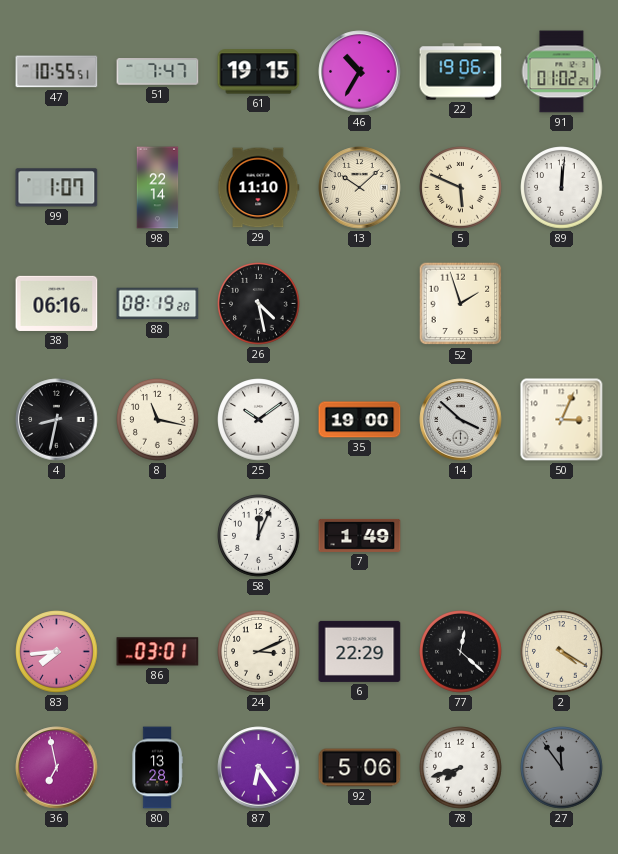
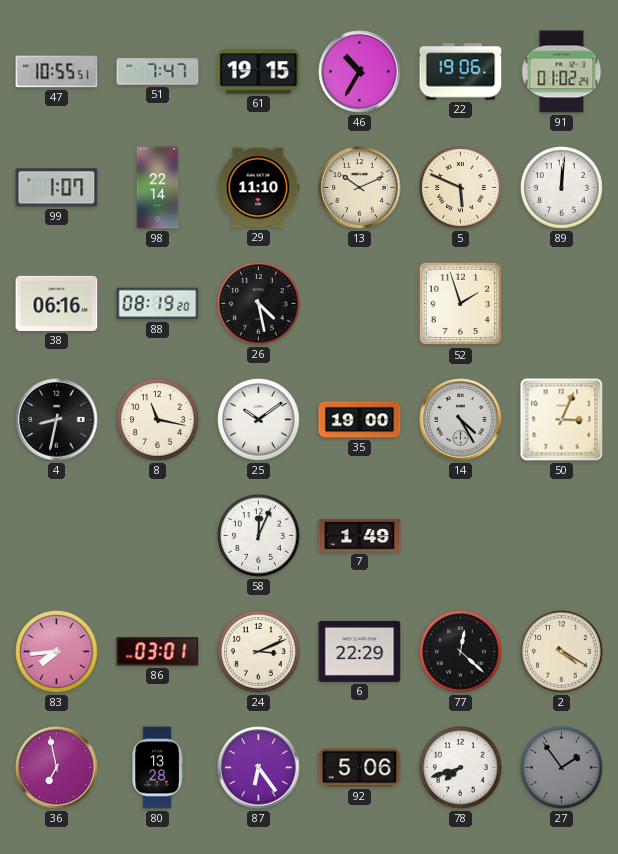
13: 10:08 -> 10:11
14: 3:52 -> 4:25
27: 11:54 -> 1:54
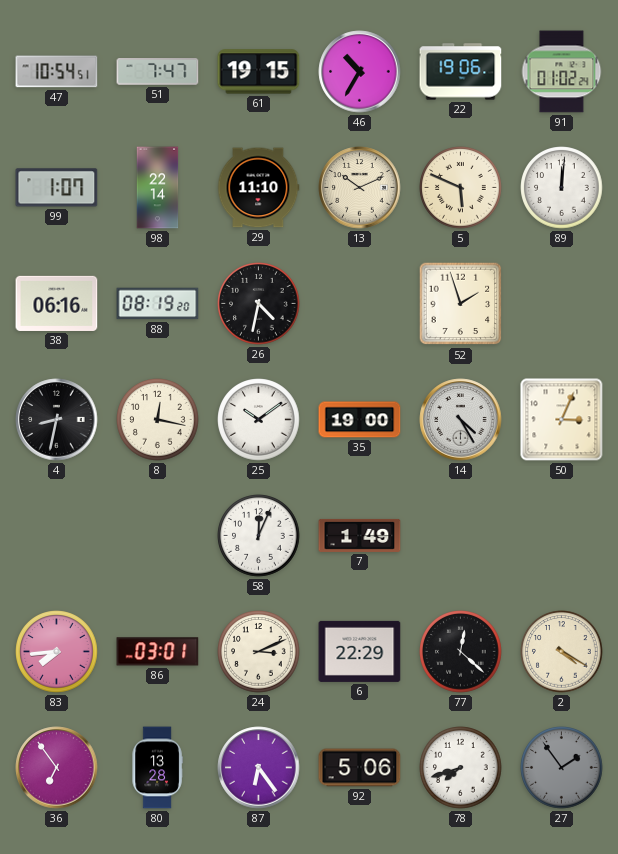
47: 10:55 -> 10:54
26: 4:28 -> 4:32
8: 11:17 -> 12:17
36: 6:58 -> 6:54
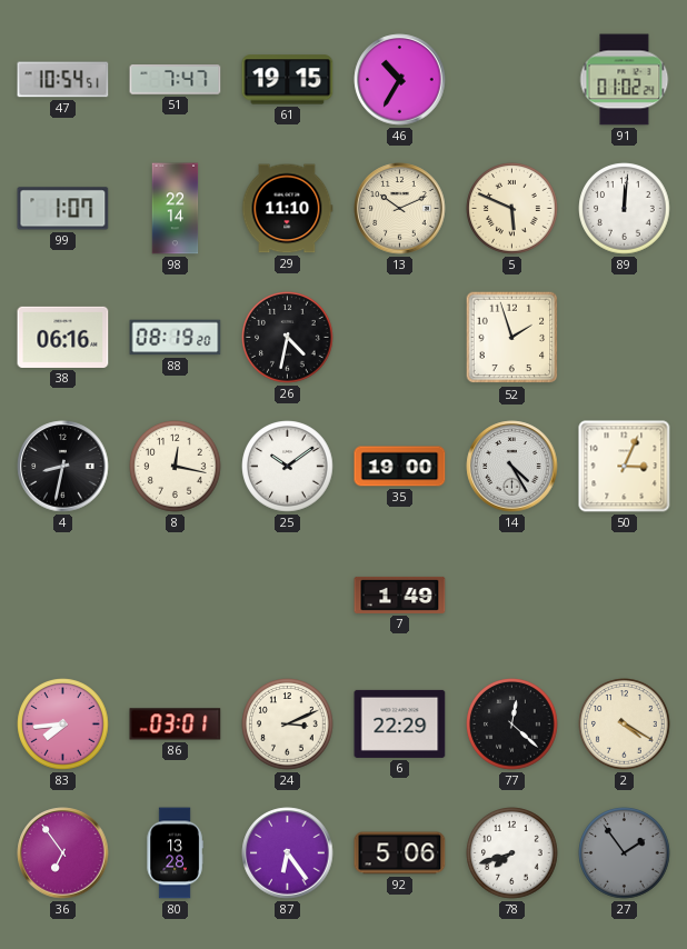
22: 19:06 -> none
58: 12:04 -> none
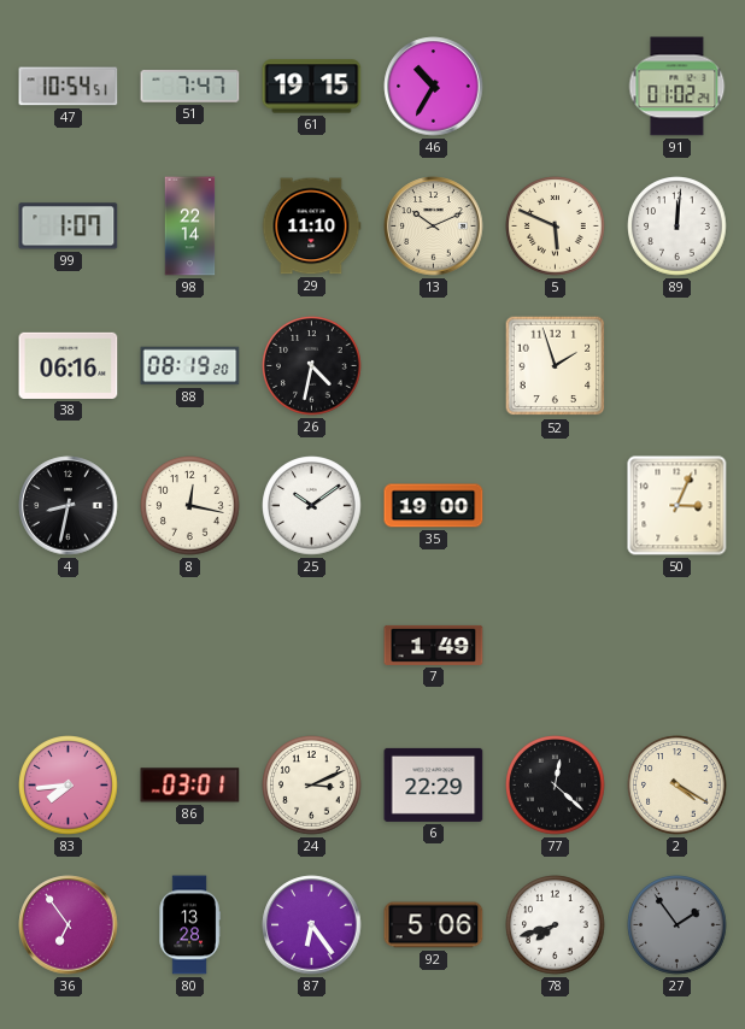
14: 4:25 -> none
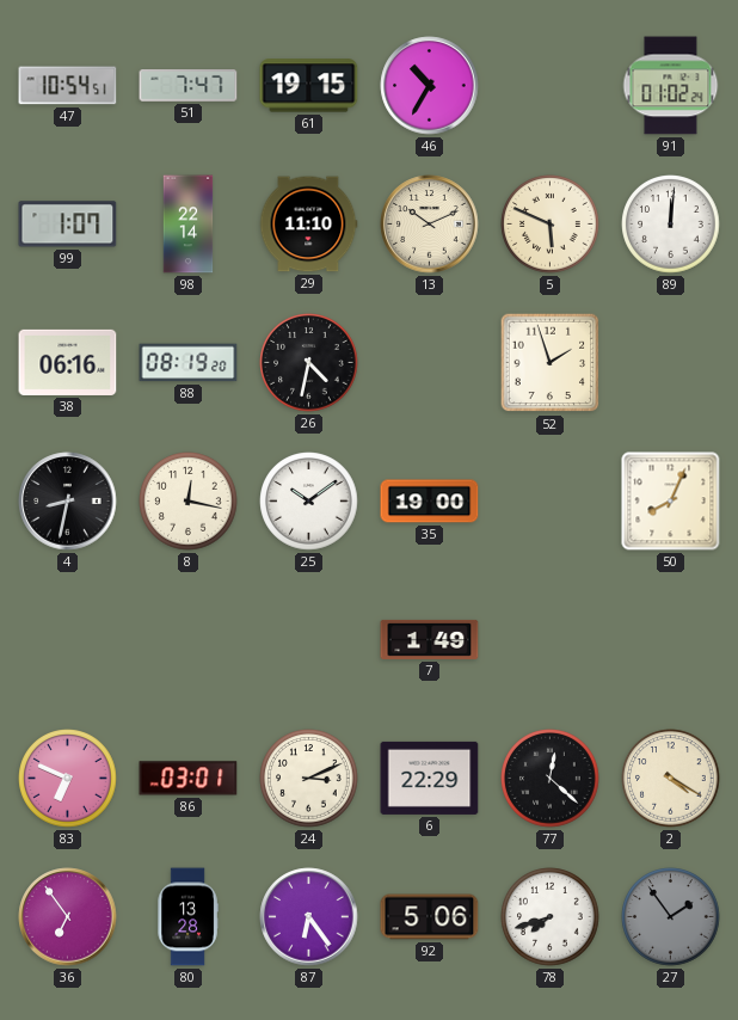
50: 3:04 -> 8:04
83: 7:44 -> 6:49
